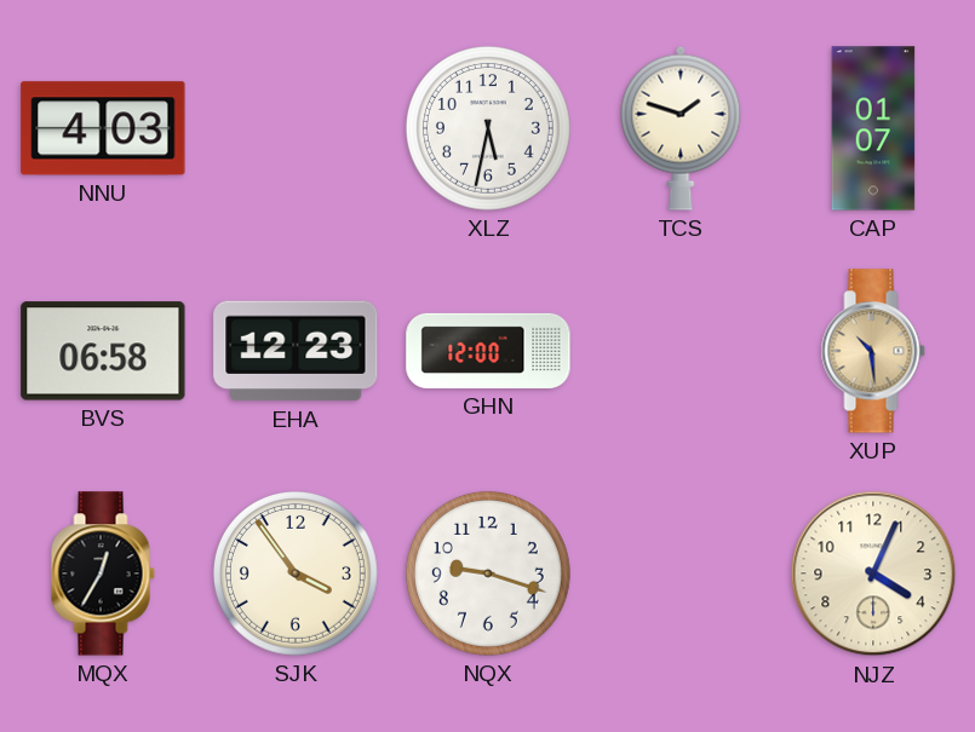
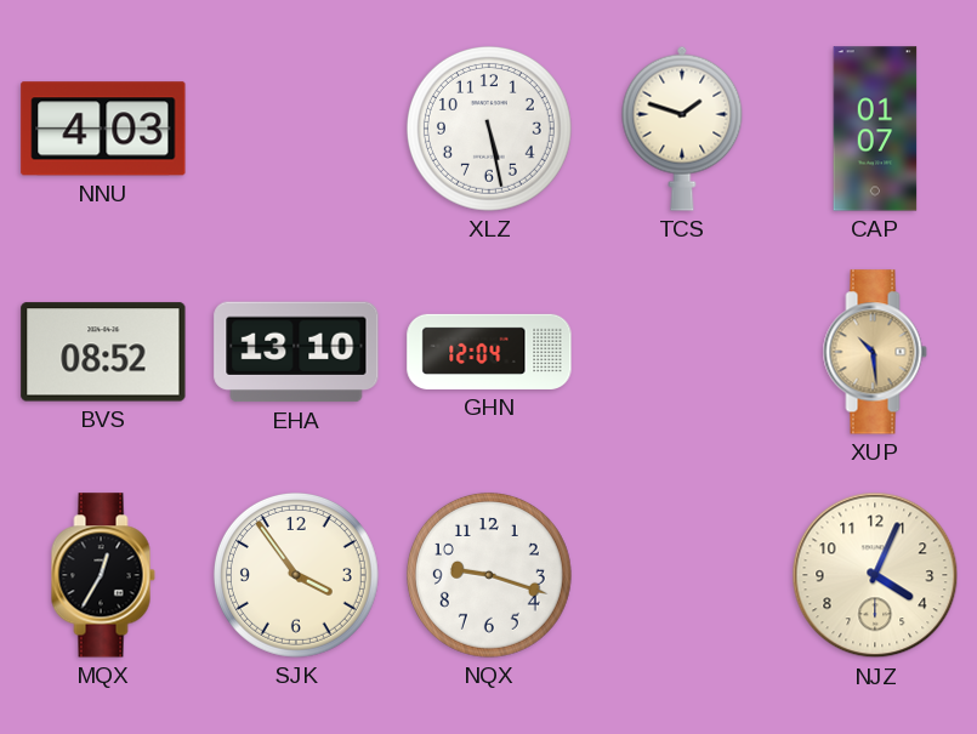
XLZ: 5:32 -> 5:28
BVS: 06:58 -> 08:52
EHA: 12:23 -> 13:10
GHN: 12:00 -> 12:04
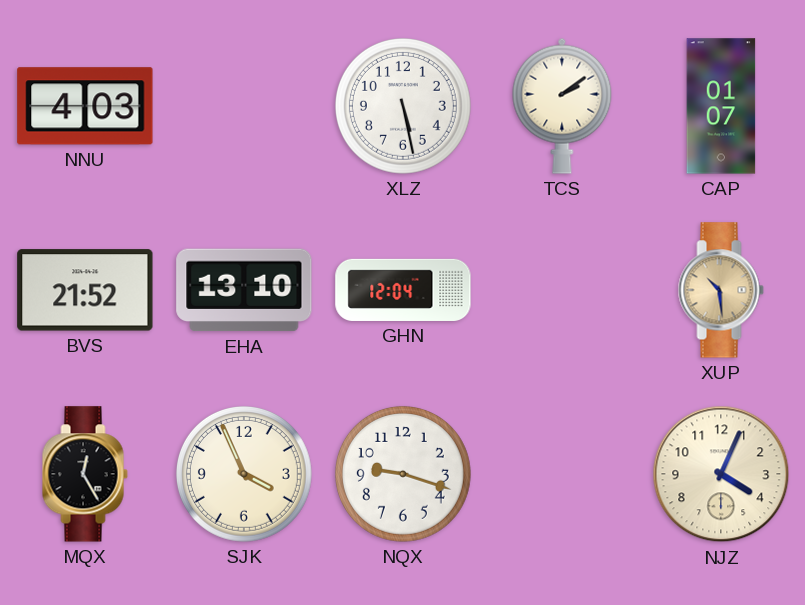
TCS: 1:48 -> 2:09
BVS: 08:52 -> 21:52
MQX: 12:35 -> 12:25
SJK: 3:54 -> 3:56
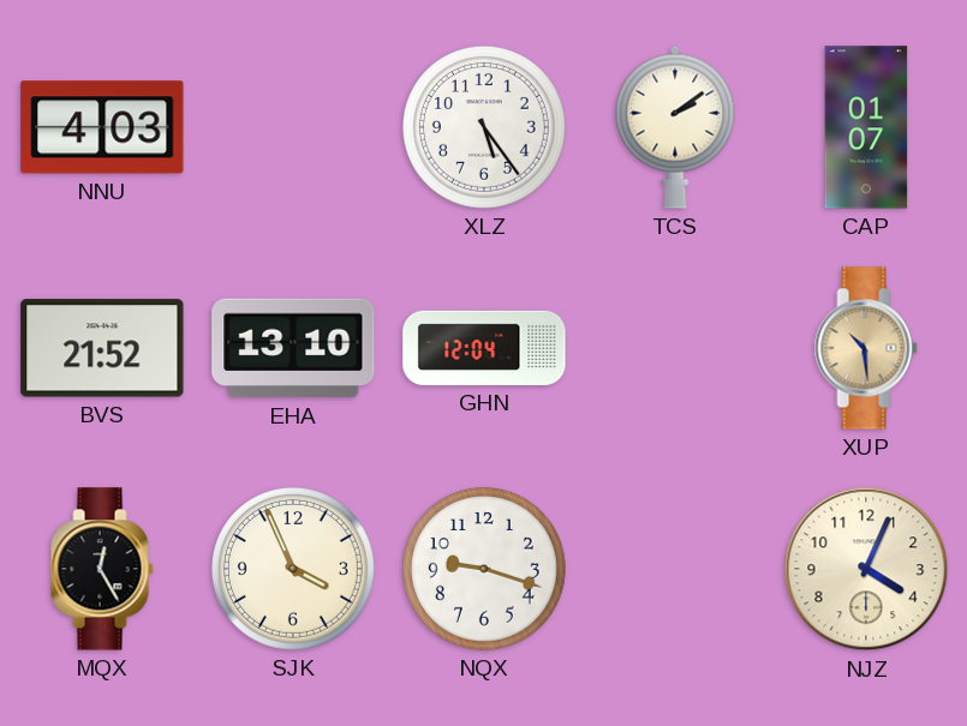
XLZ: 5:28 -> 5:24
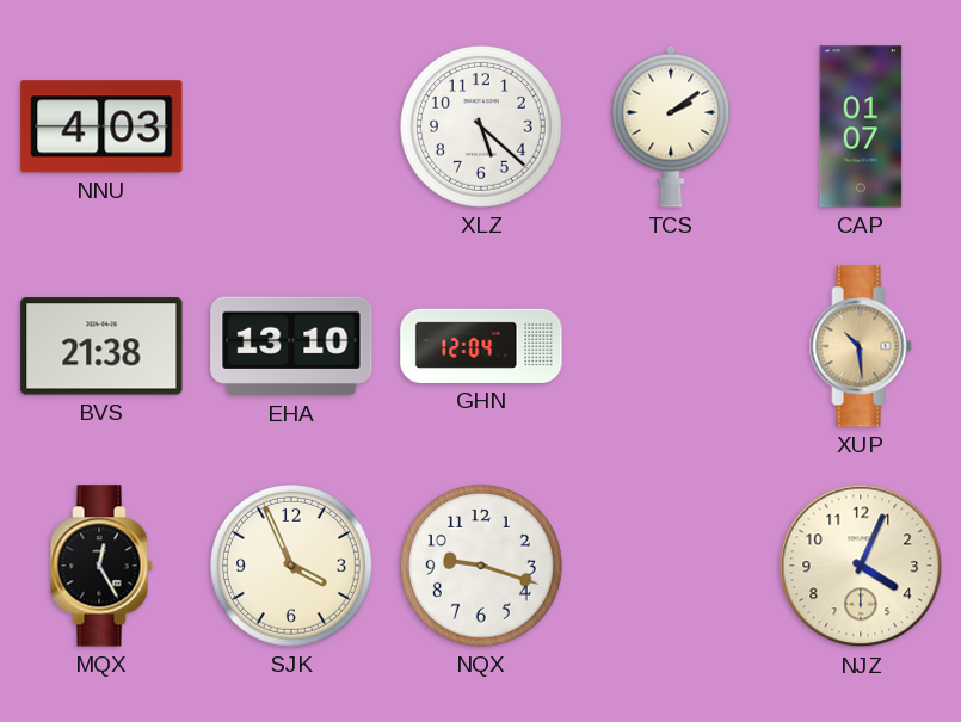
XLZ: 5:24 -> 5:22
BVS: 21:52 -> 21:38
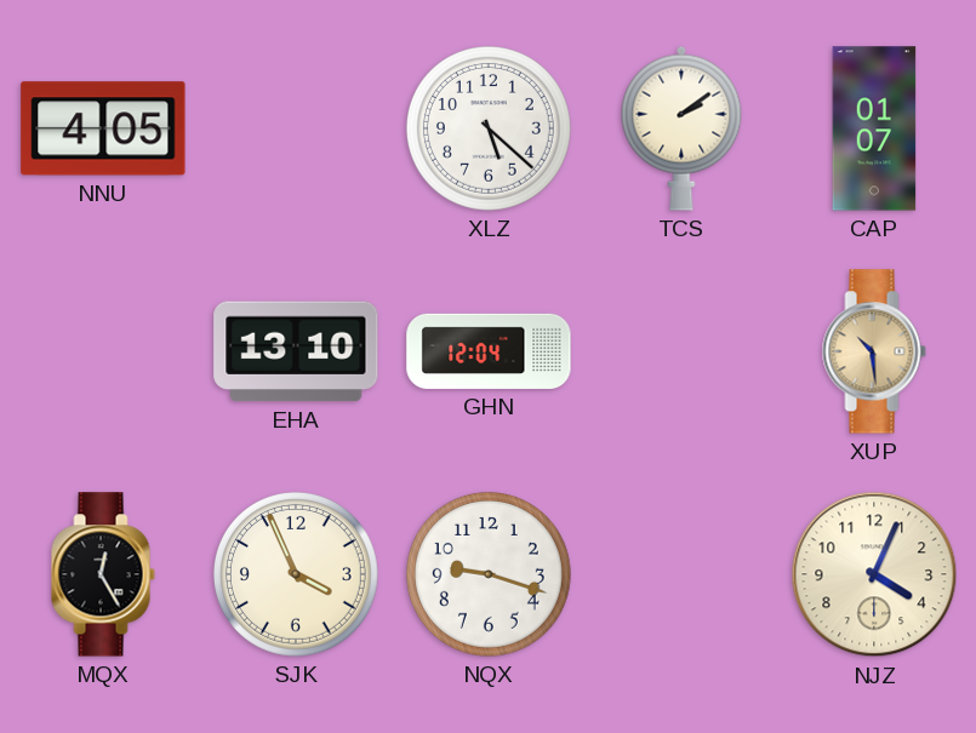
NNU: 4:03 -> 4:05
BVS: 21:38 -> none
